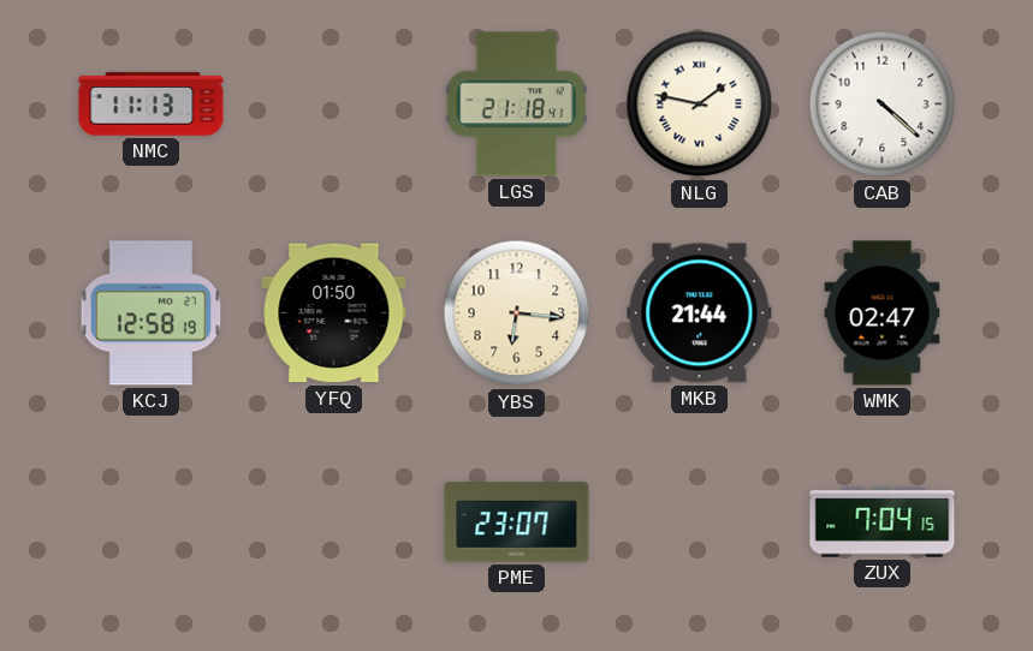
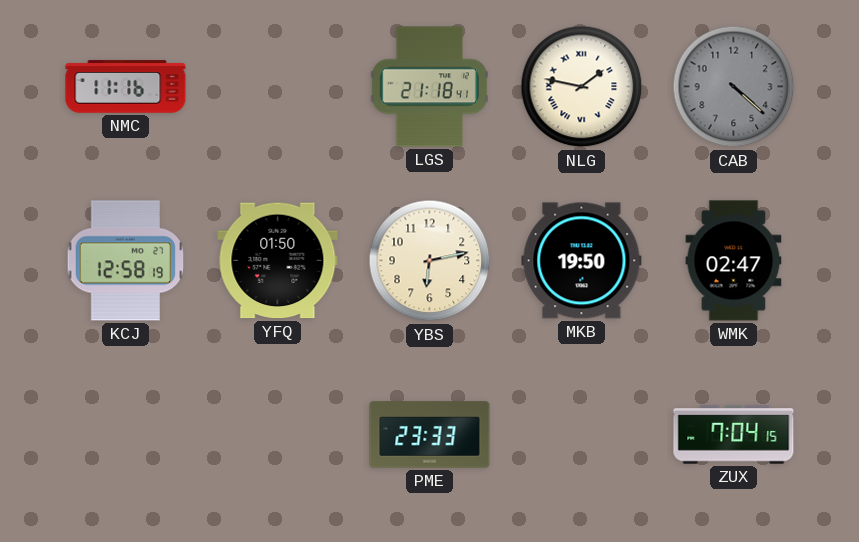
NMC: 11:13 -> 11:16
CAB dial: white -> grey
YBS: 6:16 -> 6:13
MKB: 21:44 -> 19:50
PME: 23:07 -> 23:33
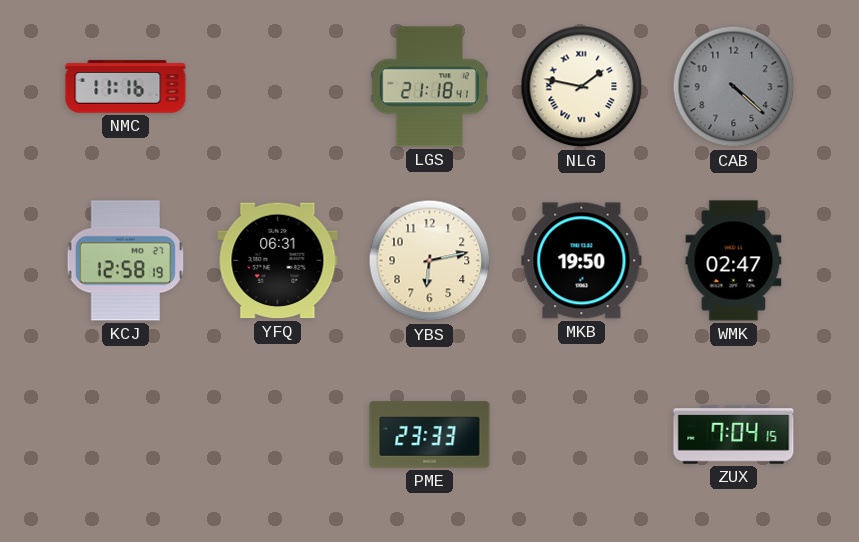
YFQ: 01:50 -> 06:31
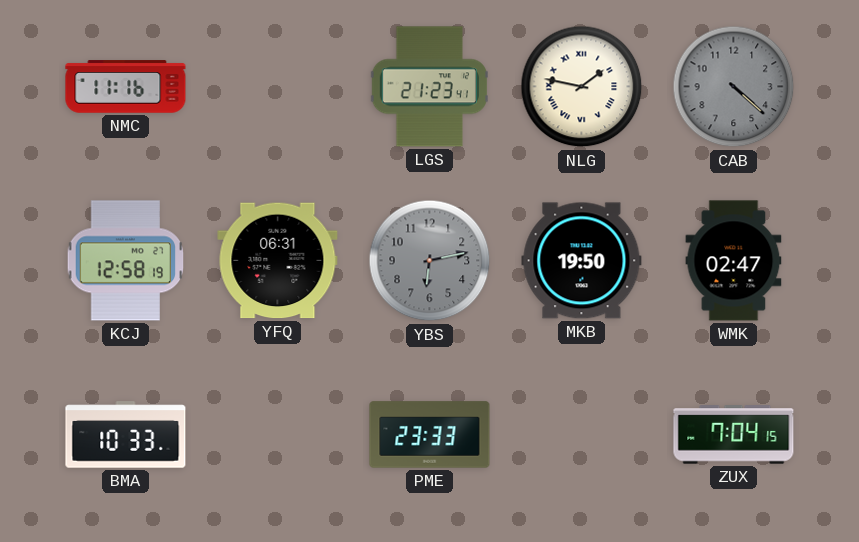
LGS: 21:18 -> 21:23
YBS dial: cream -> grey
BMA: none -> 10:33
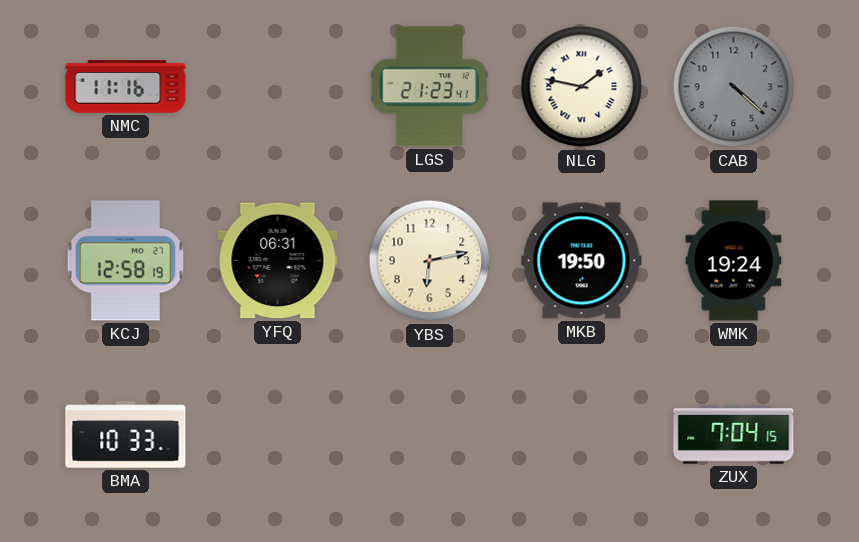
YBS dial: grey -> cream
WMK: 02:47 -> 19:24
PME: 23:33 -> none
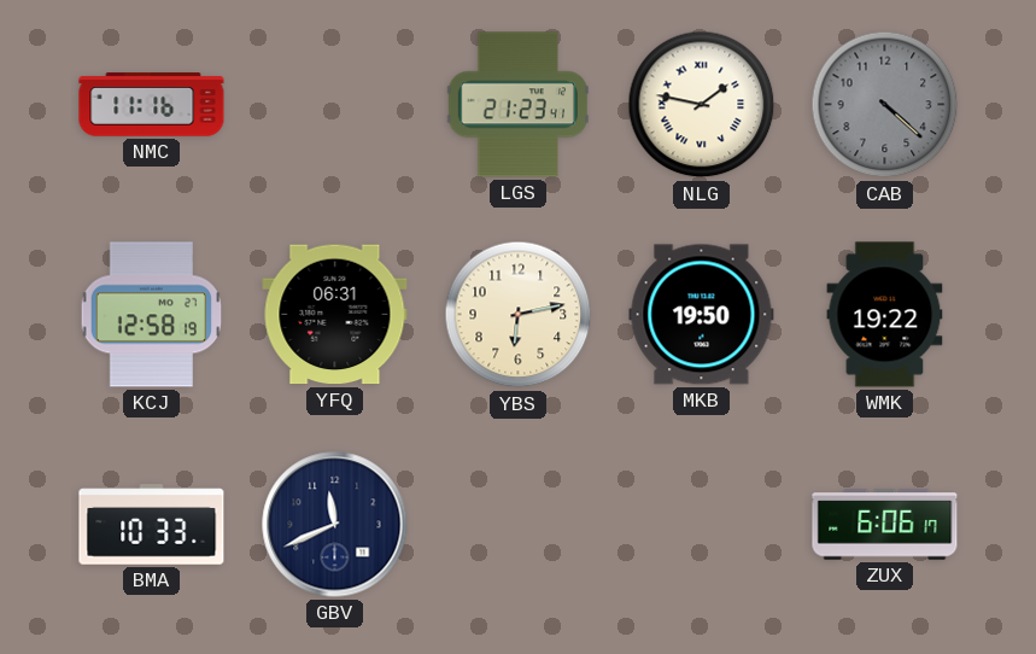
WMK: 19:24 -> 19:22
GBV: none -> 11:41
ZUX: 7:04 -> 6:06
